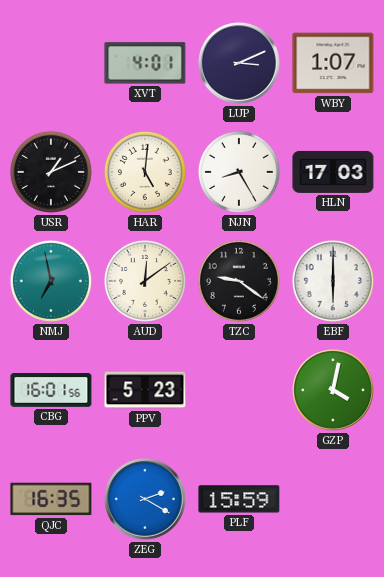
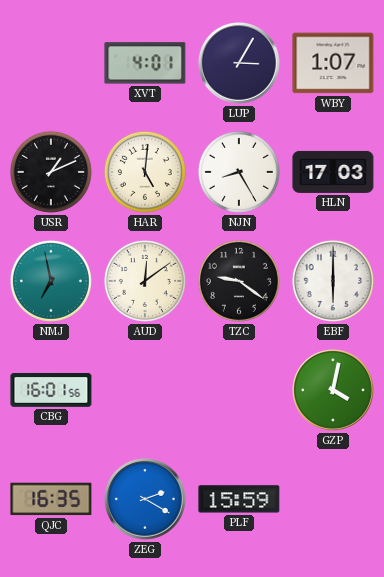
LUP: 3:11 -> 3:05
PPV: 5:23 -> none
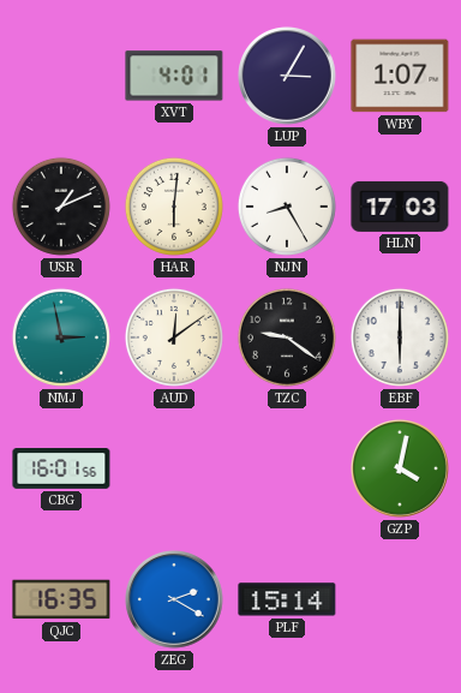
HAR: 5:01 -> 6:01
NMJ: 6:58 -> 2:58
PLF: 15:59 -> 15:14
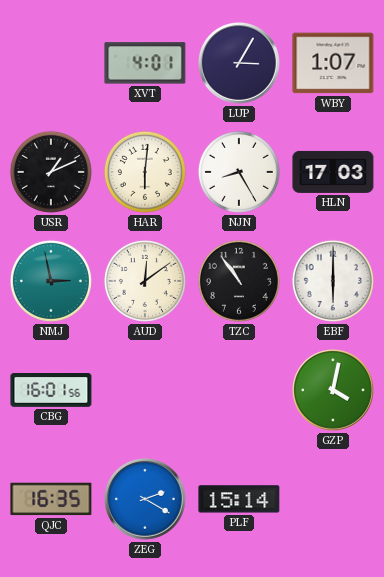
TZC: 9:21 -> 10:54
